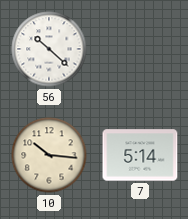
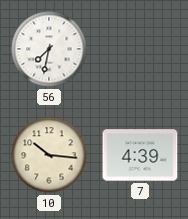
56: 10:22 -> 7:32
7: 5:14 -> 4:39
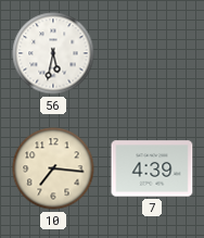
56: 7:32 -> 5:32
10: 10:16 -> 7:16
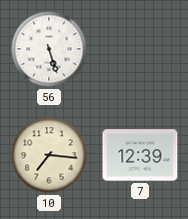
56: 5:32 -> 5:27
7: 4:39 -> 12:39
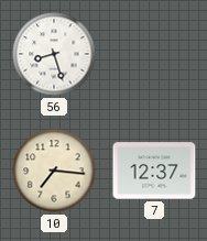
56: 5:27 -> 8:27
7: 12:39 -> 12:37
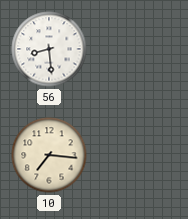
56: 8:27 -> 8:29
7: 12:37 -> none
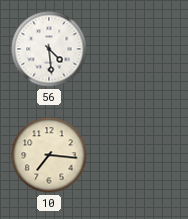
56: 8:29 -> 4:29
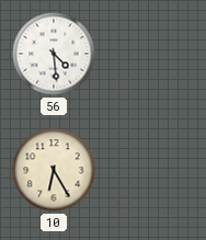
10: 7:16 -> 6:25
